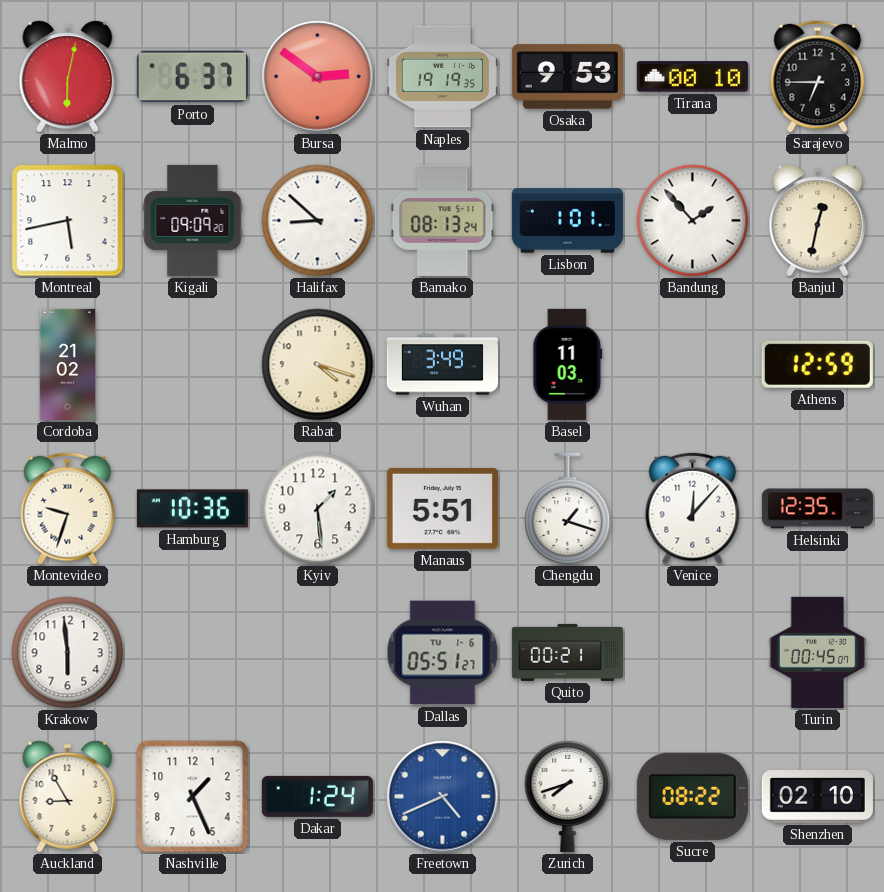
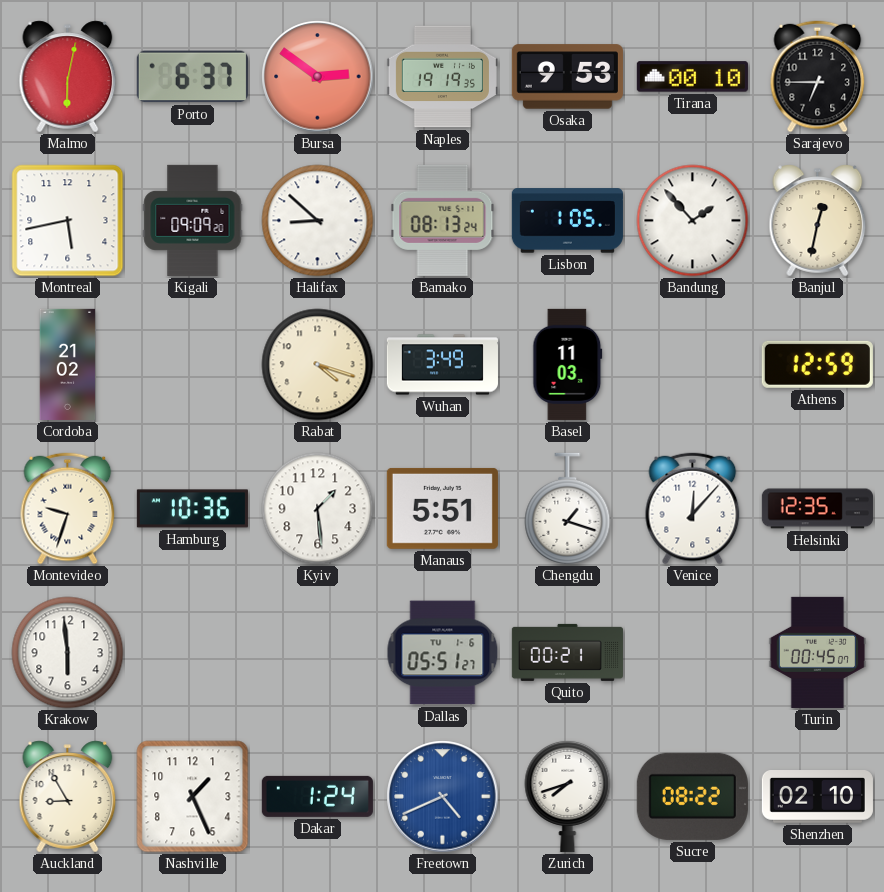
Lisbon: 1:01 -> 1:05
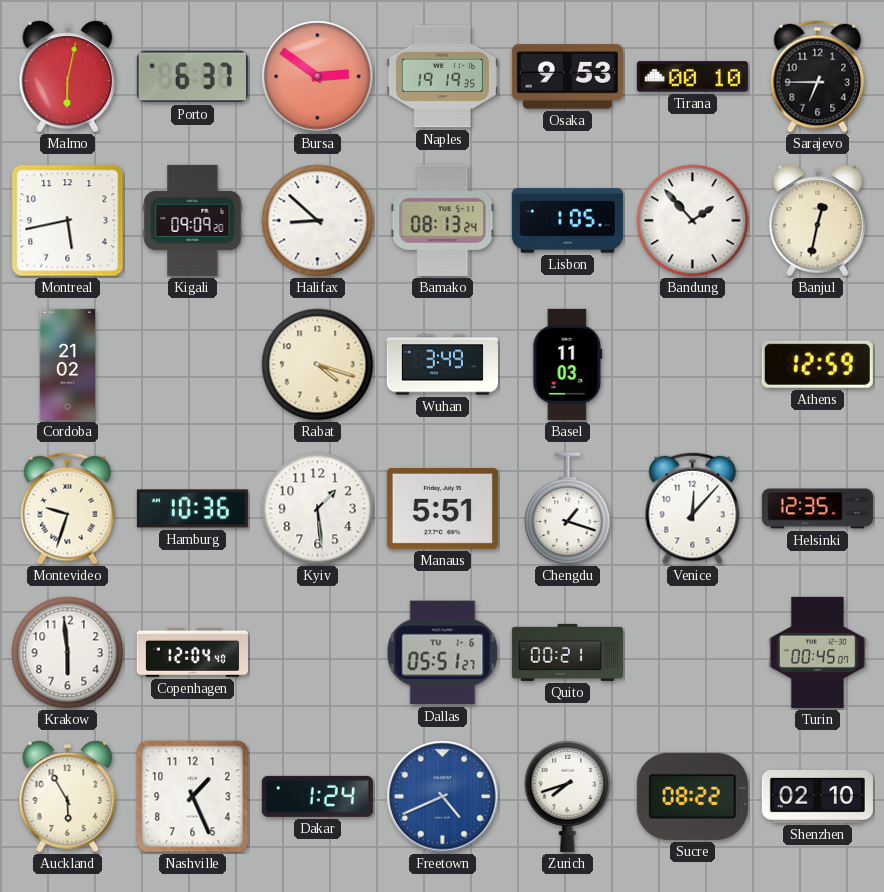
Copenhagen: none -> 12:04
Auckland: 8:55 -> 5:55
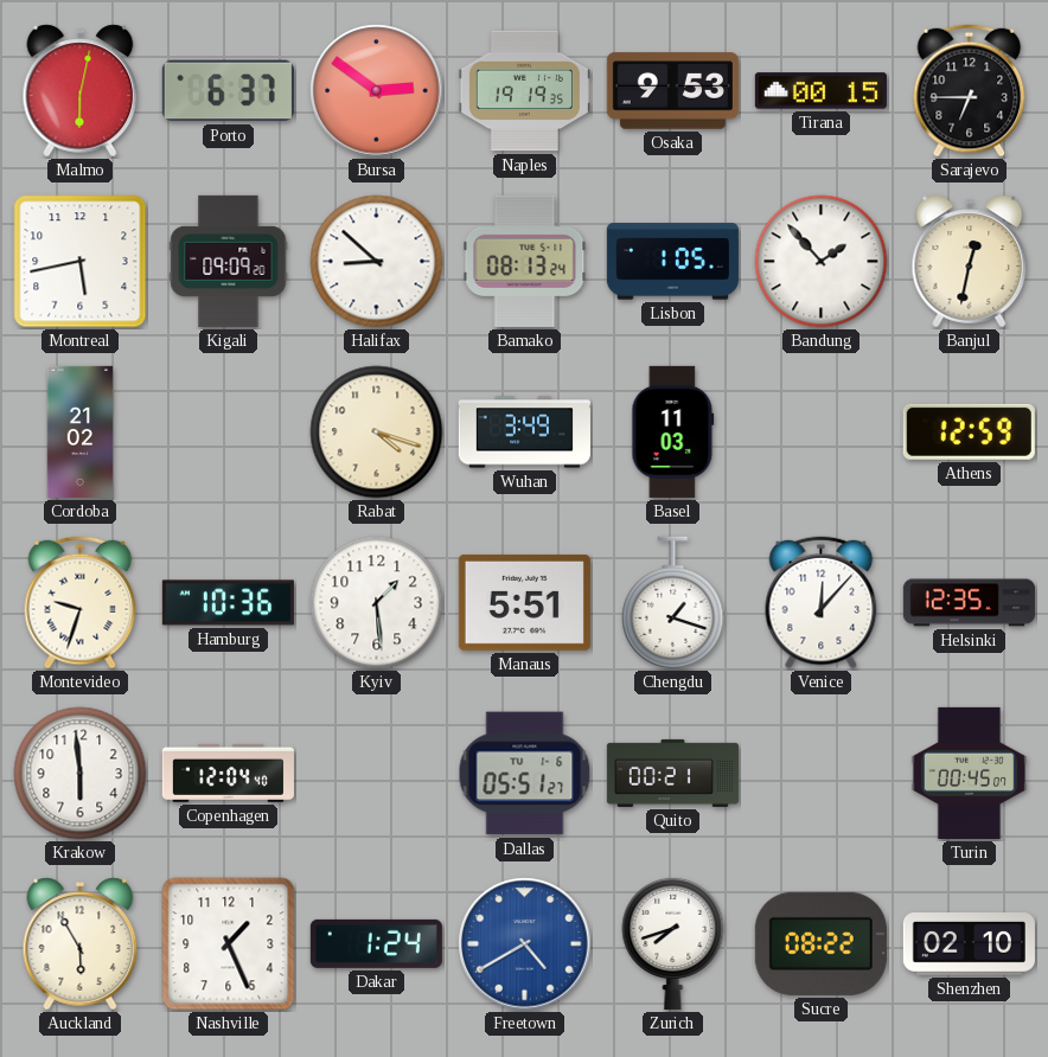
Tirana: 00:10 -> 00:15
Freetown: 4:41 -> 4:40
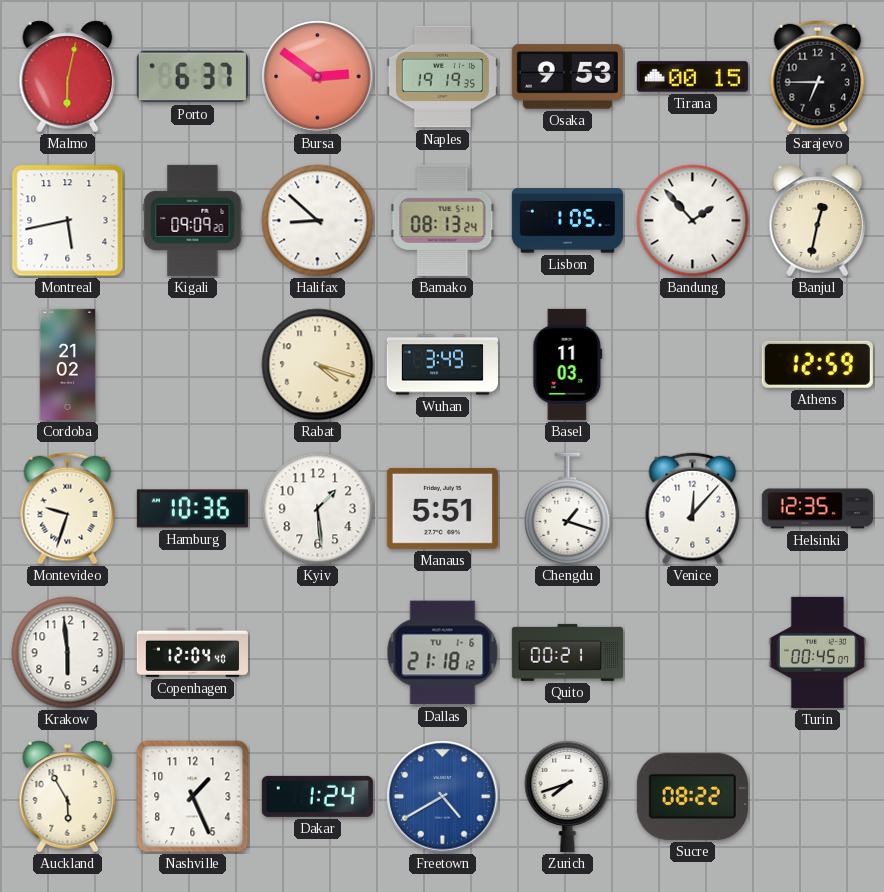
Dallas: 05:51 -> 21:18
Shenzhen: 02:10 -> none
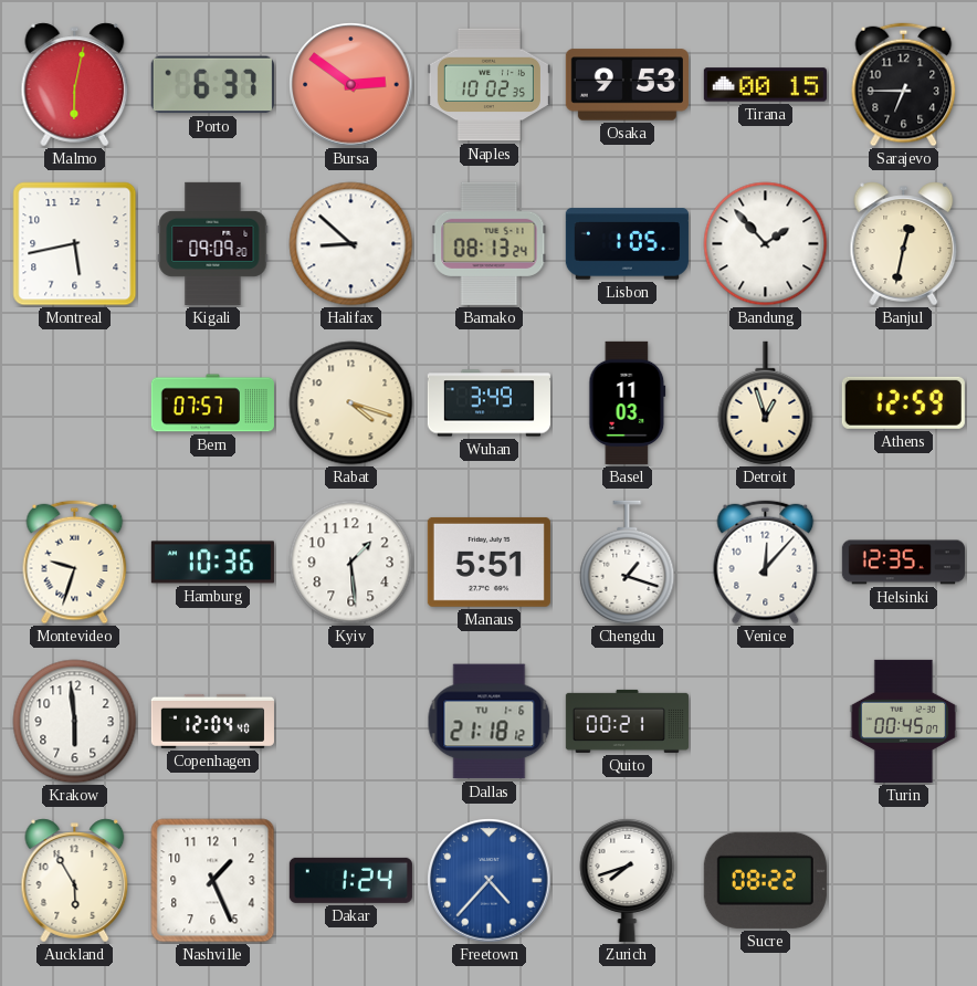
Naples: 19:19 -> 10:02
Cordoba: 21:02 -> none
Bern: none -> 07:57
Detroit: none -> 12:57
Freetown: 4:40 -> 4:37
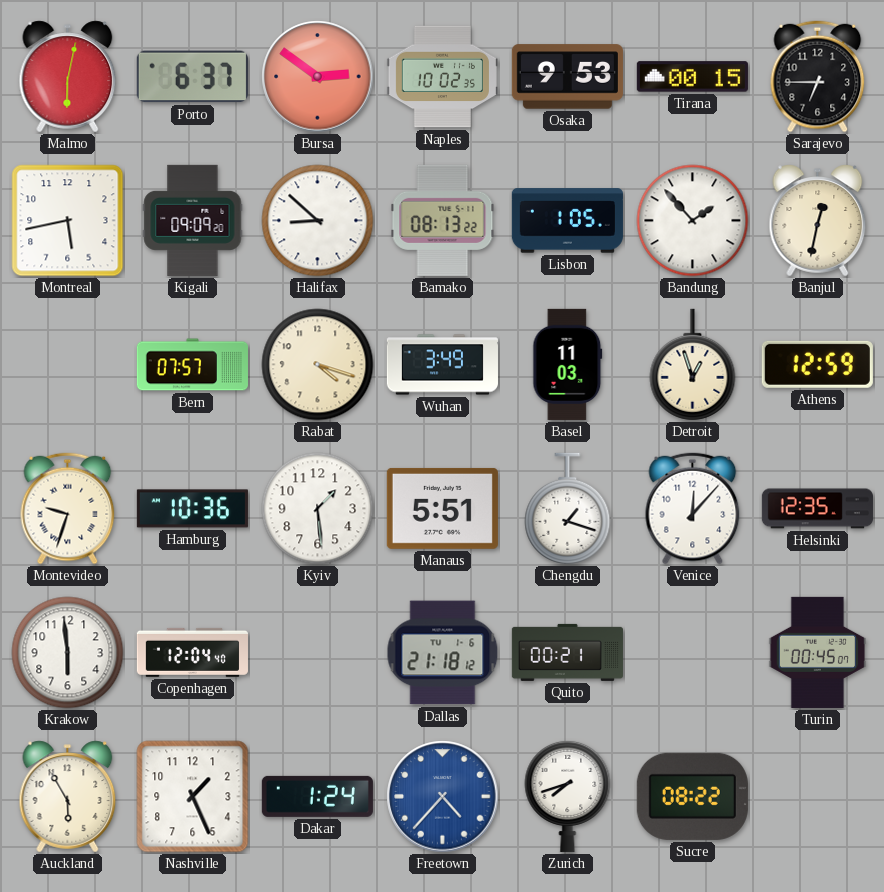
Bamako: 08:13:24 -> 08:13:22
